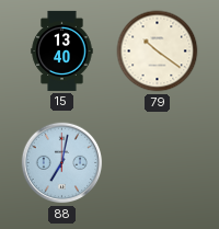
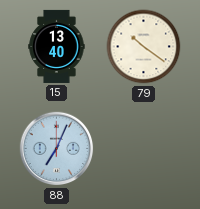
88: 7:02 -> 7:04
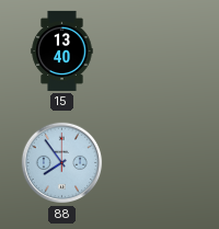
79: 10:21 -> none
88: 7:04 -> 7:54
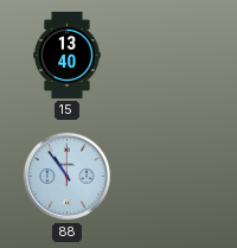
88: 7:54 -> 10:54
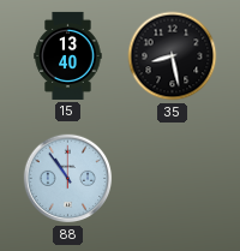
35: none -> 8:28
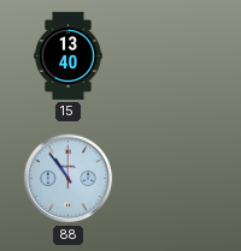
35: 8:28 -> none
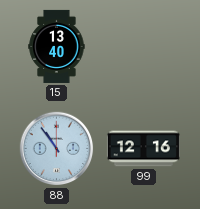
99: none -> 12:16
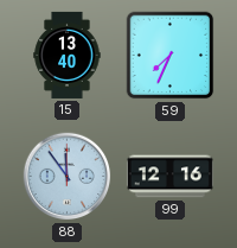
59: none -> 7:34
88: 10:54 -> 11:54
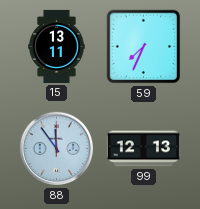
15: 13:40 -> 13:11
99: 12:16 -> 12:13
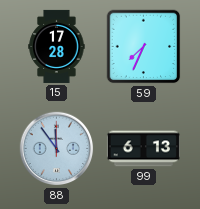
15: 13:11 -> 17:28
99: 12:13 -> 6:13
